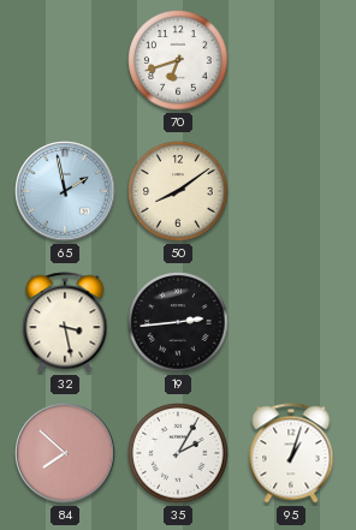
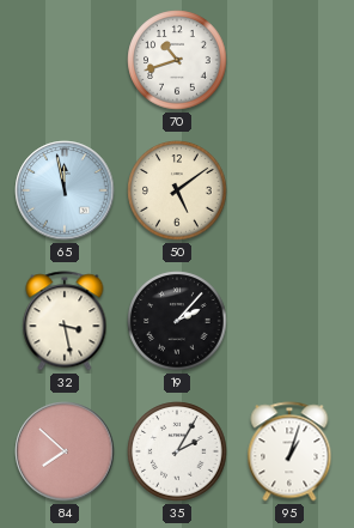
70: 6:42 -> 10:42
65: 1:58 -> 11:58
50: 8:09 -> 5:09
19: 2:44 -> 2:07
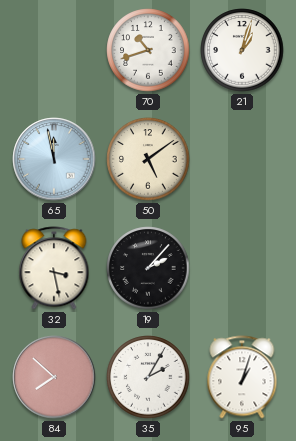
21: none -> 1:03
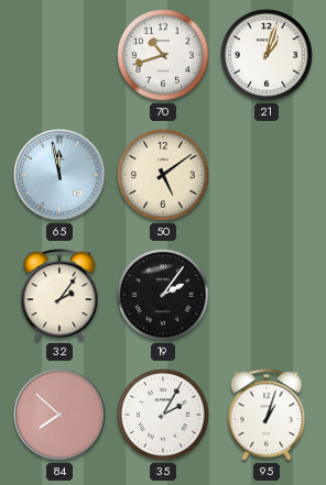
32: 3:28 -> 2:06
19: 2:07 -> 2:06
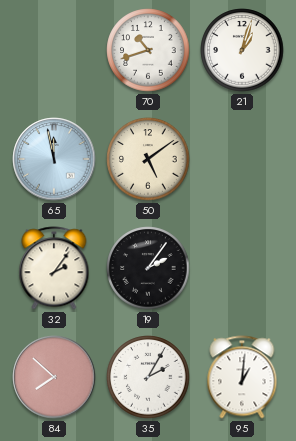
95: 1:03 -> 1:01
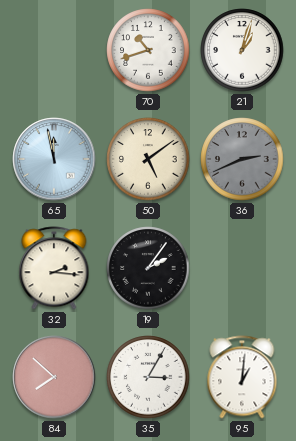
36: none -> 2:41
32: 2:06 -> 2:16
35: 2:05 -> 3:05
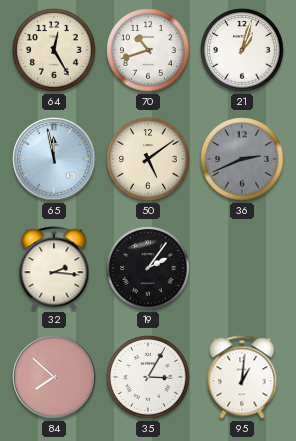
64: none -> 12:25
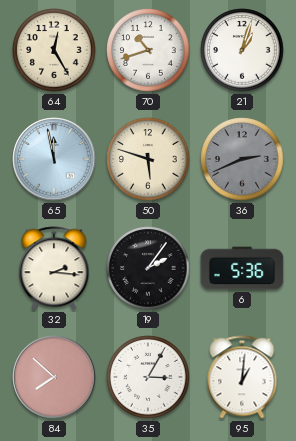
50: 5:09 -> 5:48
6: none -> 5:36
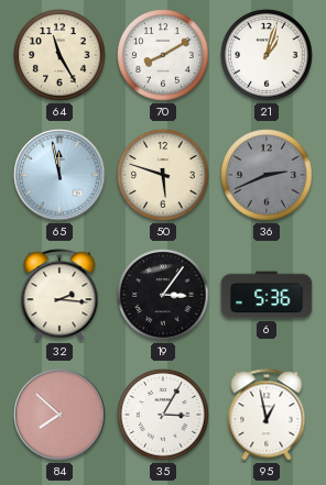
64: 12:25 -> 11:25
70: 10:42 -> 8:10
19: 2:06 -> 3:06
95: 1:01 -> 12:58
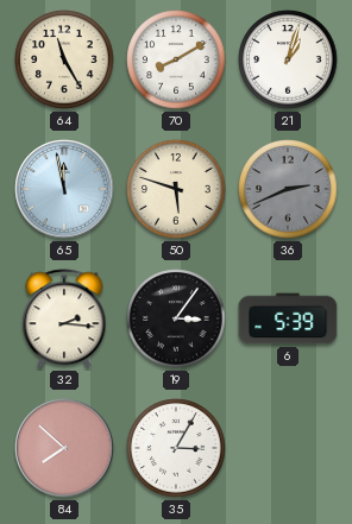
6: 5:36 -> 5:39
95: 12:58 -> none
